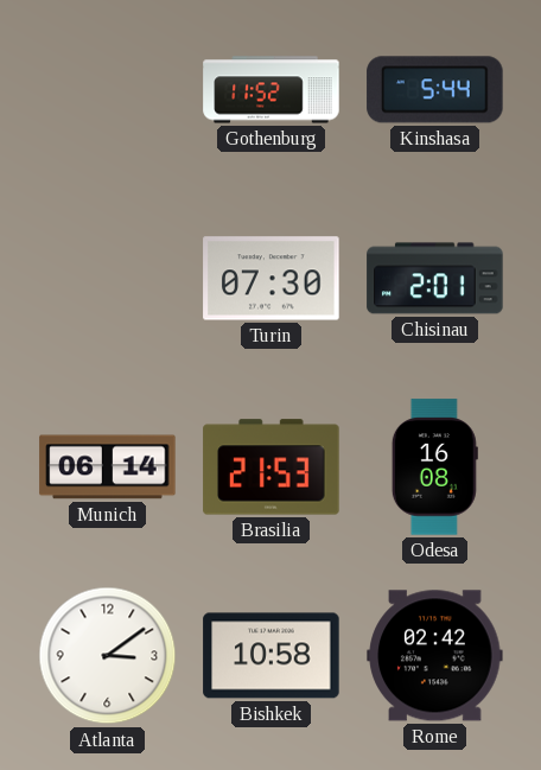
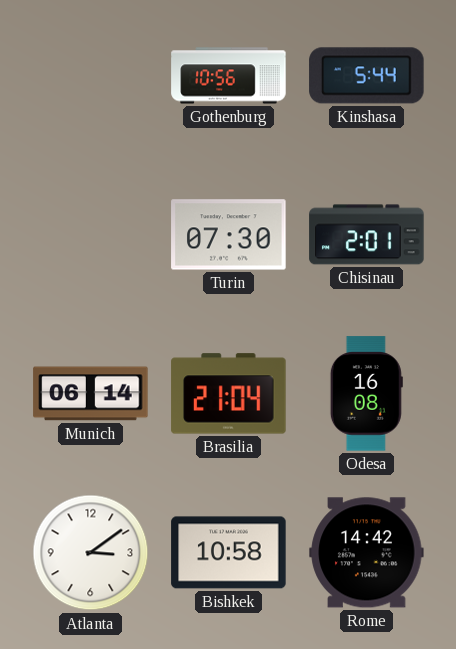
Gothenburg: 11:52 -> 10:56
Brasilia: 21:53 -> 21:04
Rome: 02:42 -> 14:42
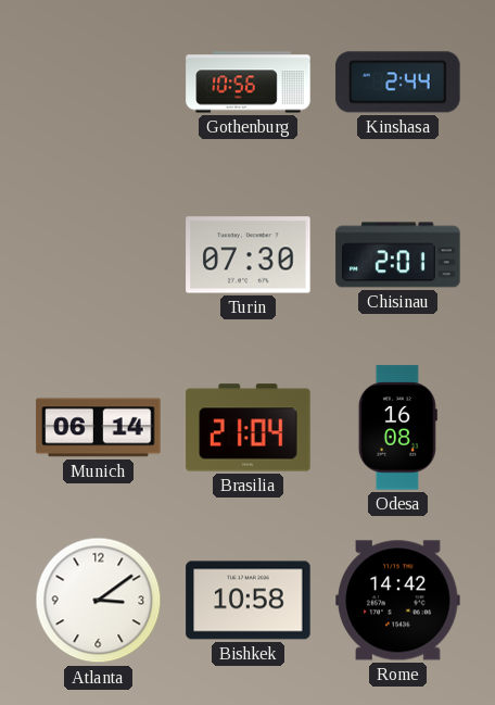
Kinshasa: 5:44 -> 2:44
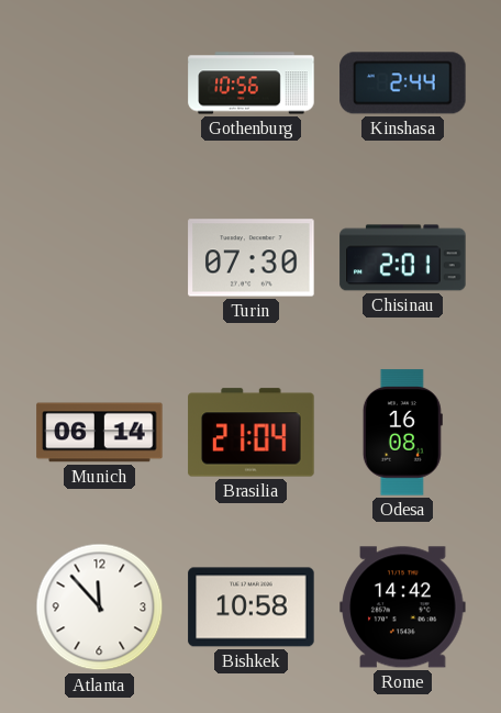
Atlanta: 3:09 -> 11:53
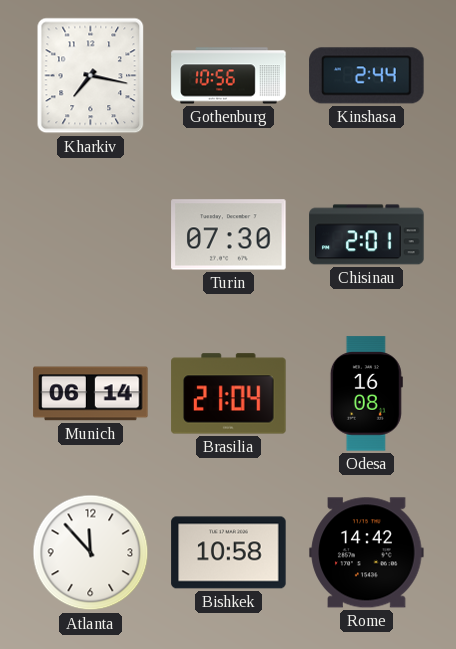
Kharkiv: none -> 7:17
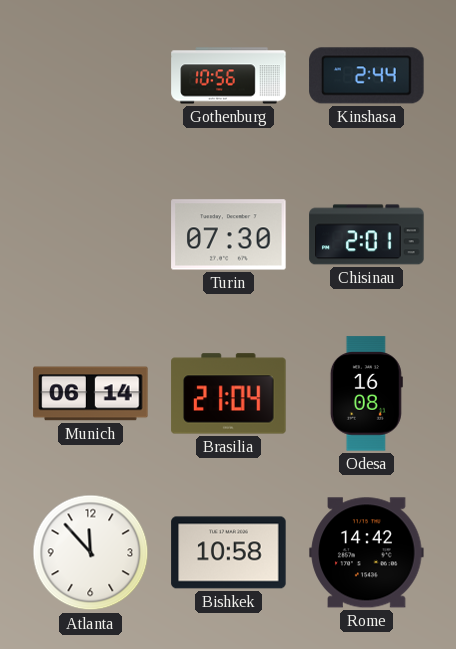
Kharkiv: 7:17 -> none
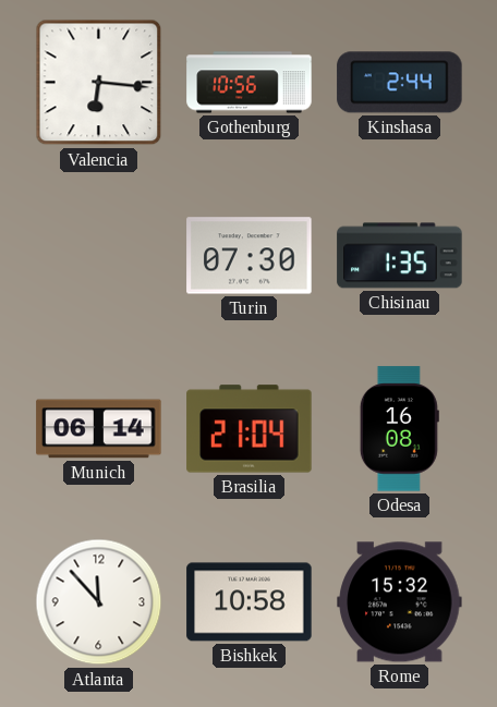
Valencia: none -> 6:16
Chisinau: 2:01 -> 1:35
Rome: 14:42 -> 15:32
